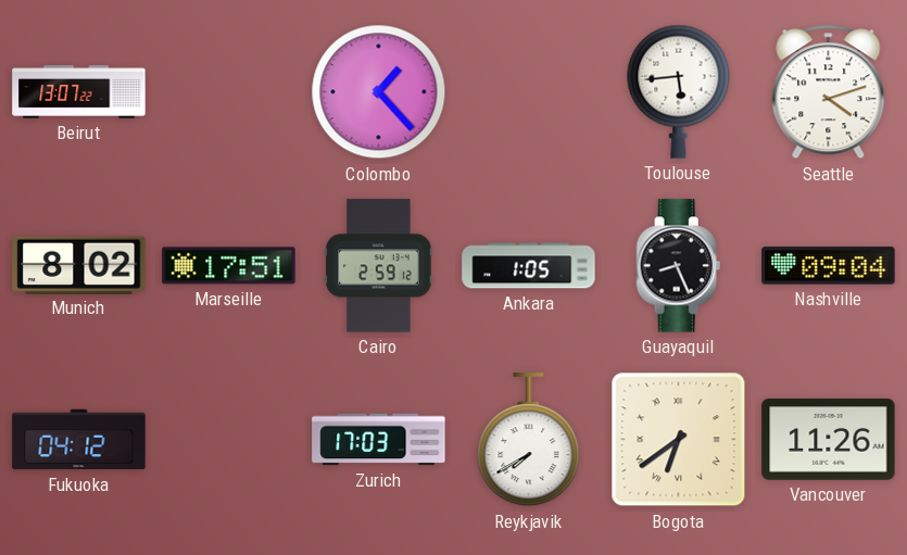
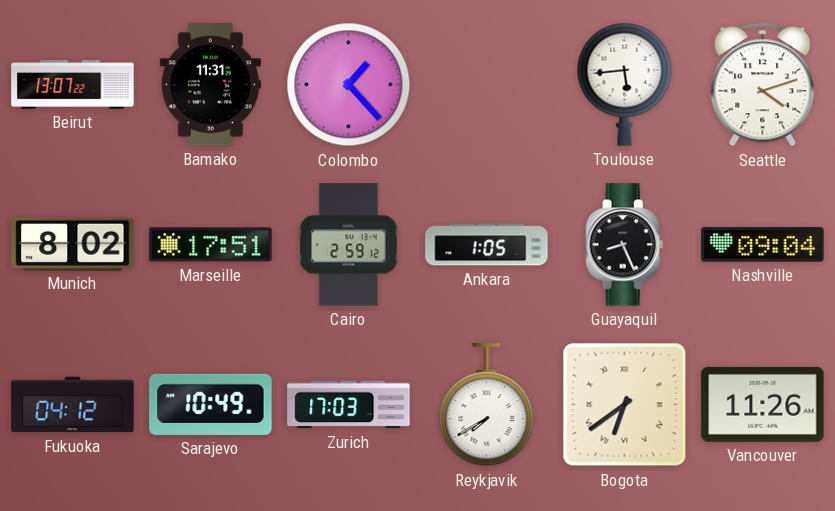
Bamako: none -> 11:31
Sarajevo: none -> 10:49
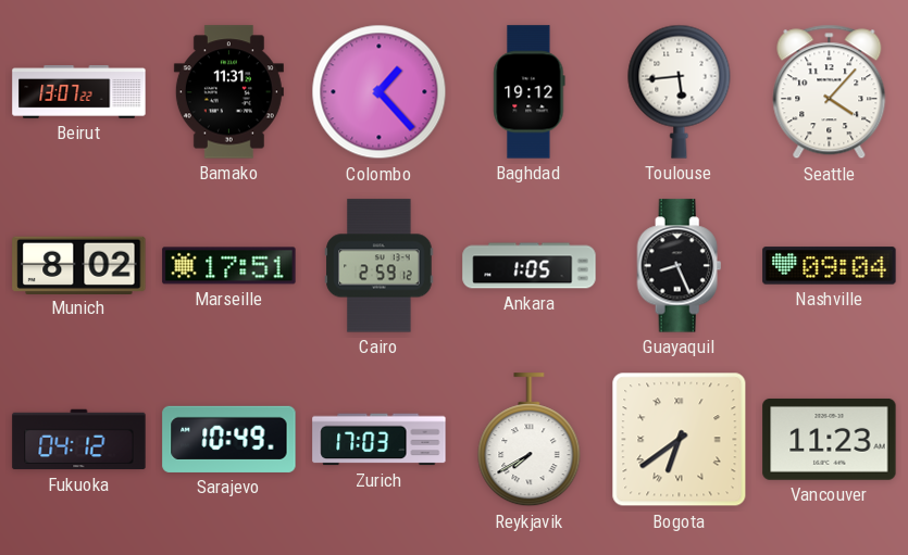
Baghdad: none -> 19:12
Seattle: 4:12 -> 4:07
Vancouver: 11:26 -> 11:23
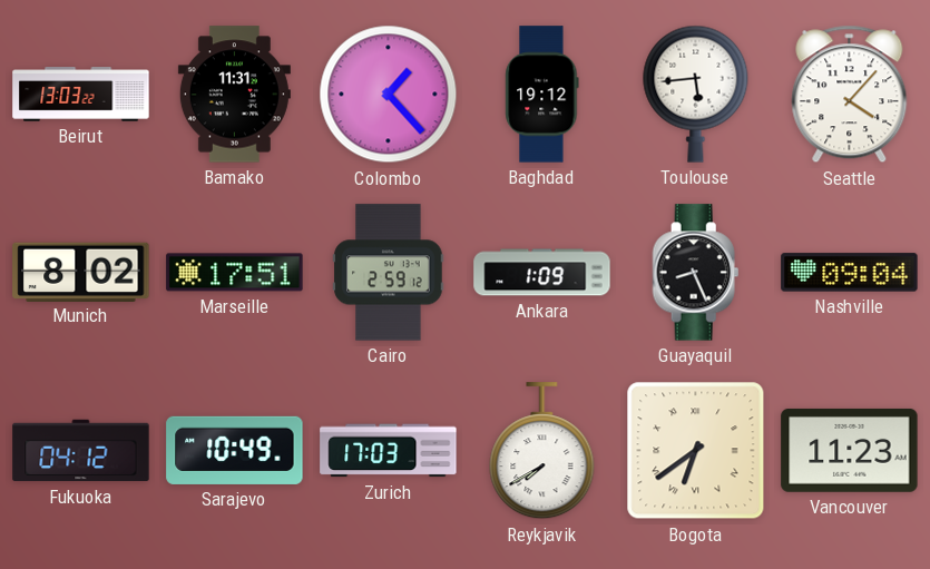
Beirut: 13:07 -> 13:03
Ankara: 1:05 -> 1:09
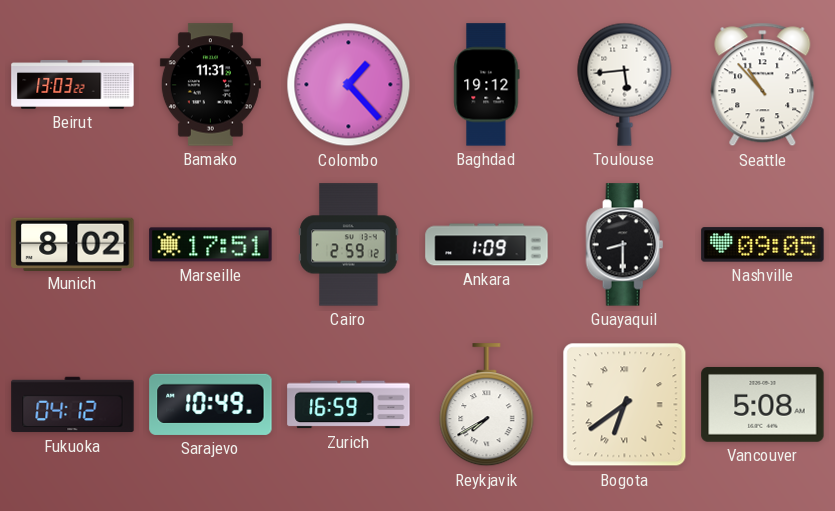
Seattle: 4:07 -> 10:53
Guayaquil: 8:26 -> 8:30
Nashville: 09:04 -> 09:05
Zurich: 17:03 -> 16:59
Vancouver: 11:23 -> 5:08
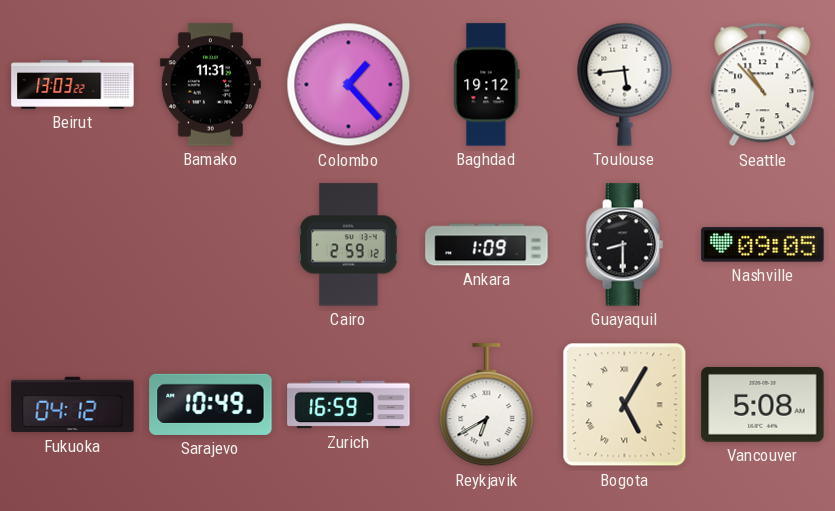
Munich: 8:02 -> none
Marseille: 17:51 -> none
Reykjavik: 7:40 -> 6:40
Bogota: 6:39 -> 5:05
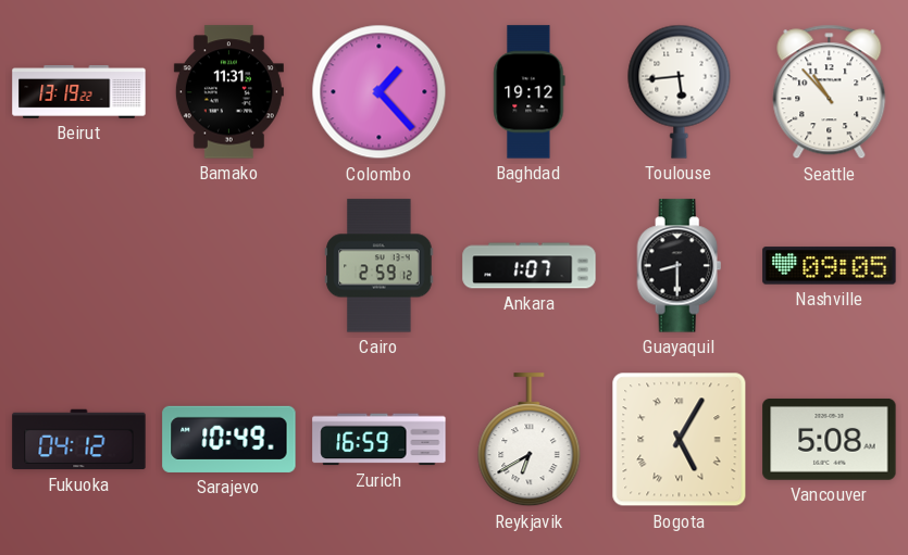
Beirut: 13:03 -> 13:19
Ankara: 1:09 -> 1:07
